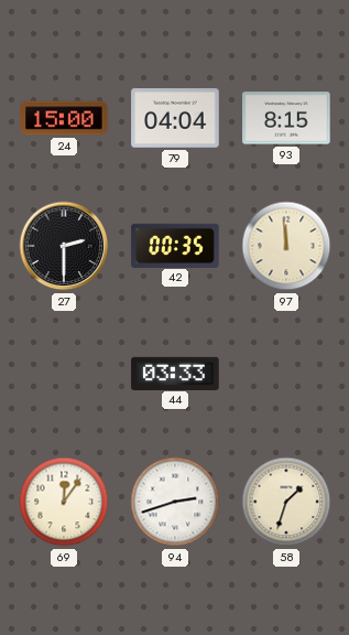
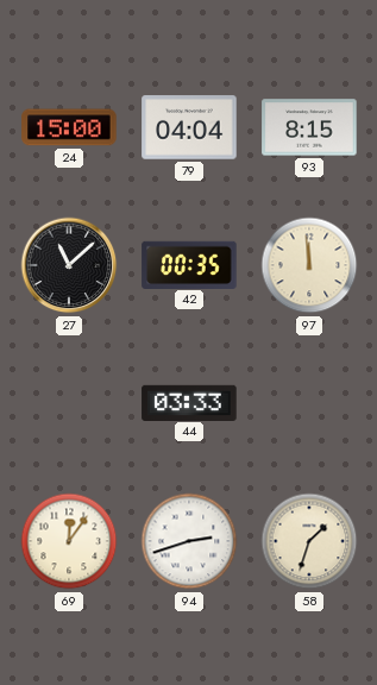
27: 2:30 -> 11:08
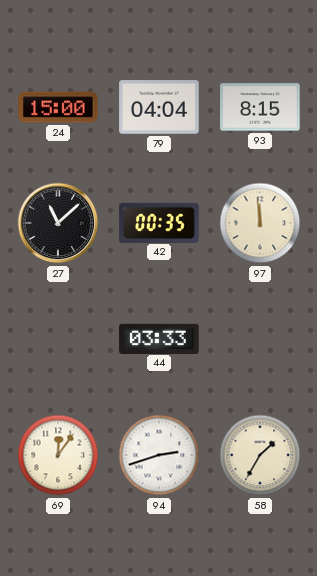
58: 1:33 -> 1:35
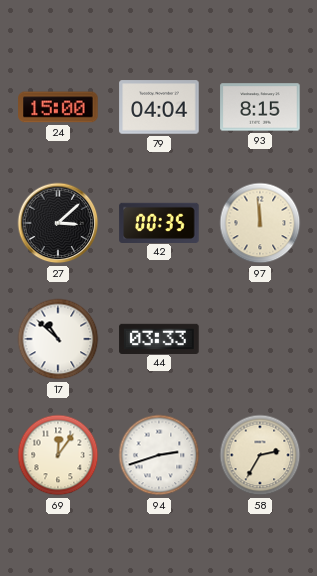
27: 11:08 -> 3:08
17: none -> 10:52
58: 1:35 -> 2:35
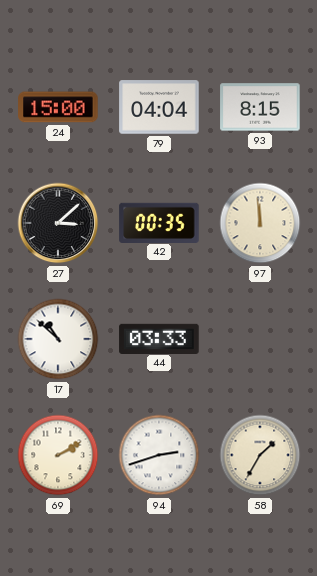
69: 12:06 -> 2:10
58: 2:35 -> 1:35
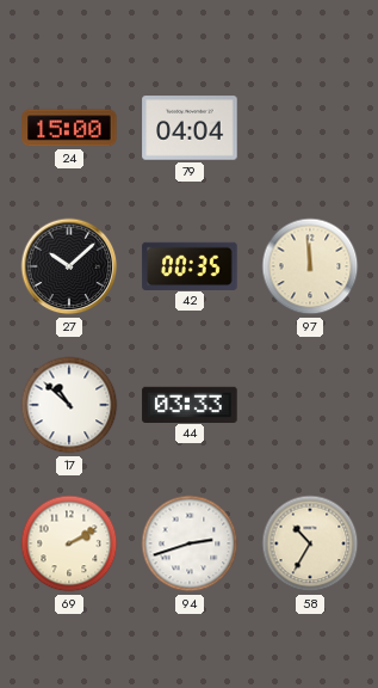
93: 8:15 -> none
27: 3:08 -> 10:08
58: 1:35 -> 10:35
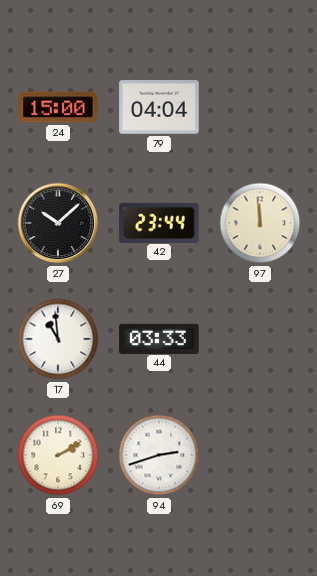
42: 00:35 -> 23:44
17: 10:52 -> 10:59
58: 10:35 -> none
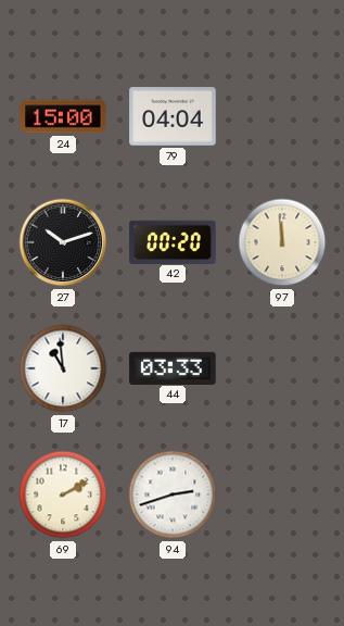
27: 10:08 -> 10:12
42: 23:44 -> 00:20
